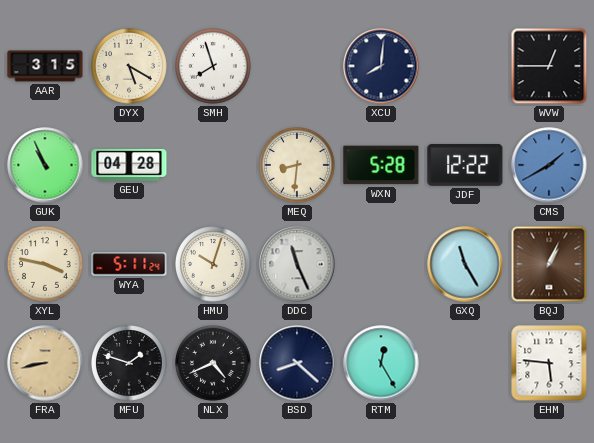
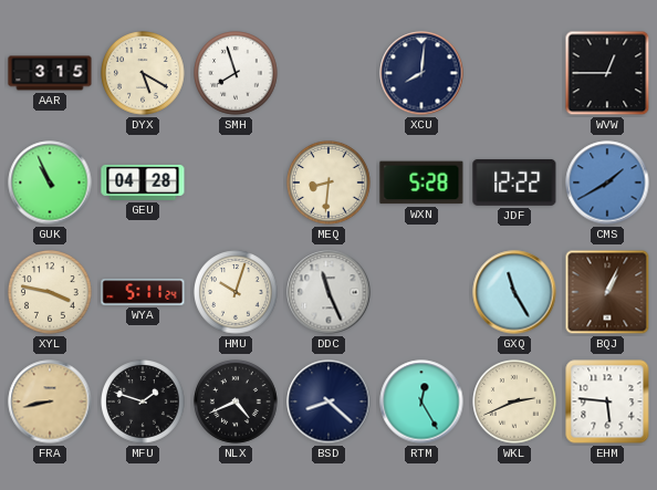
WKL: none -> 2:41
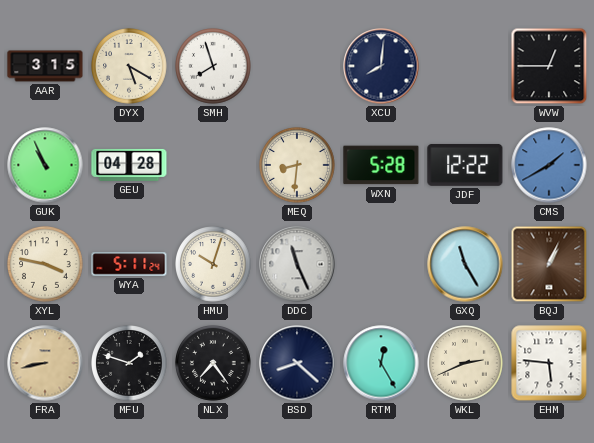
NLX: 4:41 -> 7:24
